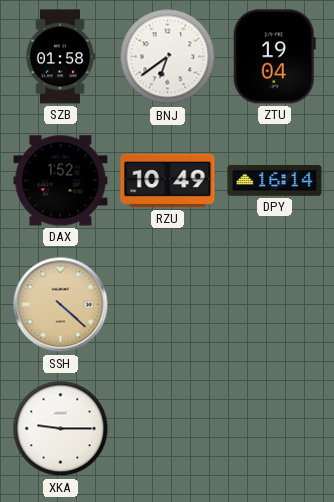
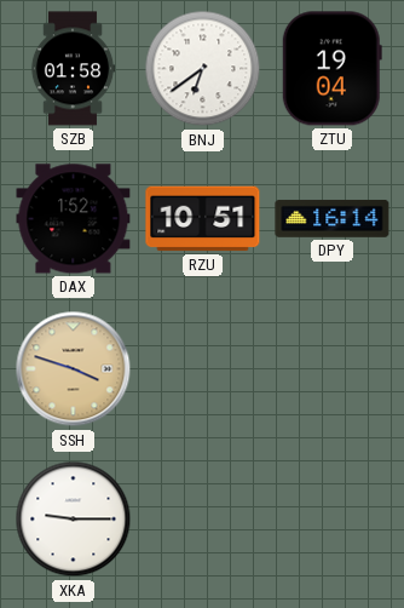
RZU: 10:49 -> 10:51
SSH: 4:22 -> 3:48
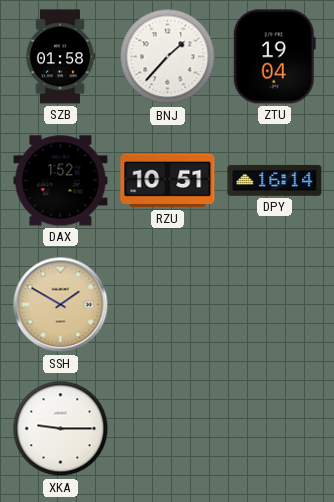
BNJ: 6:39 -> 1:37
SSH: 3:48 -> 1:50
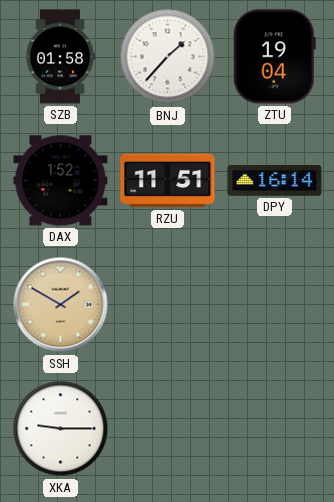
RZU: 10:51 -> 11:51
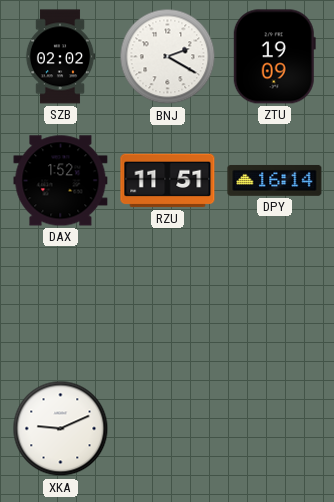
SZB: 01:58 -> 02:02
BNJ: 1:37 -> 2:20
ZTU: 19:04 -> 19:09
SSH: 1:50 -> none
XKA: 9:15 -> 9:11
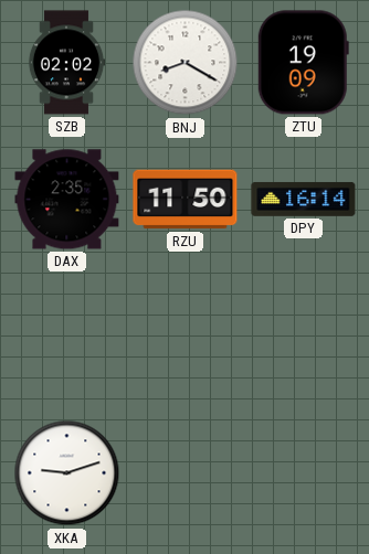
BNJ: 2:20 -> 8:20
DAX: 1:52 -> 2:35
RZU: 11:51 -> 11:50
XKA: 9:11 -> 9:12
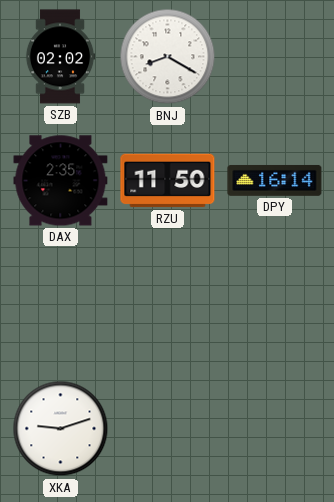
ZTU: 19:09 -> none
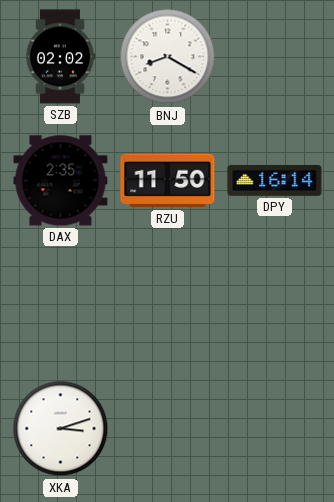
XKA: 9:12 -> 3:12
